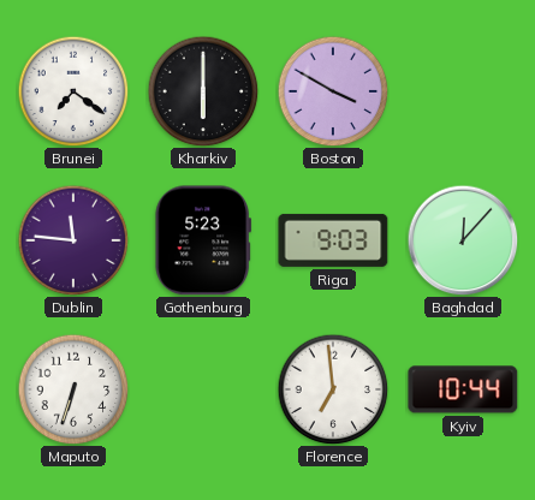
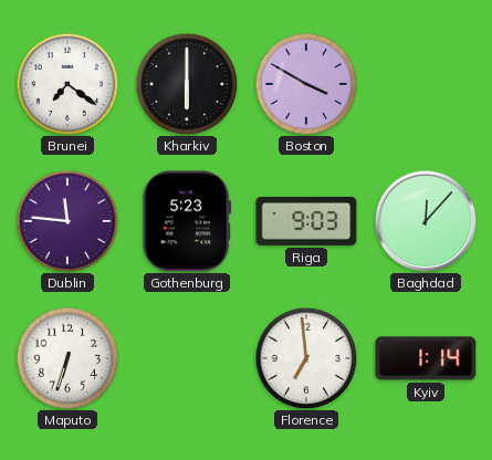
Kyiv: 10:44 -> 1:14
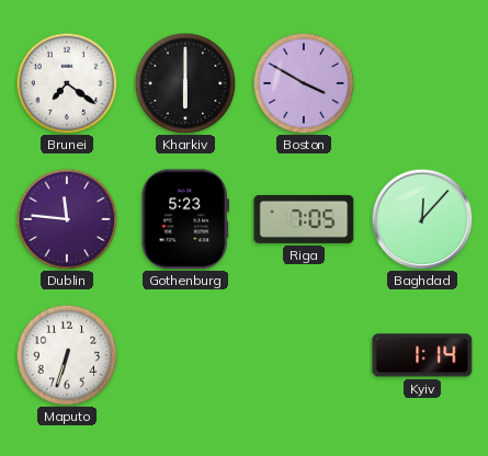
Riga: 9:03 -> 7:05
Florence: 6:59 -> none
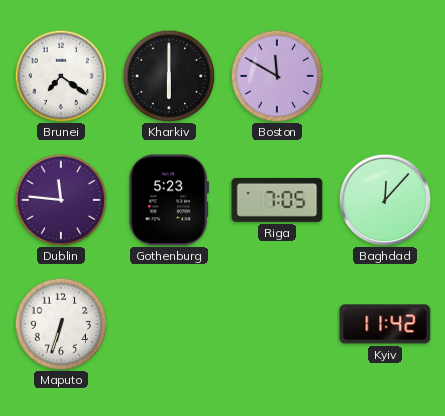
Boston: 3:50 -> 11:50
Kyiv: 1:14 -> 11:42
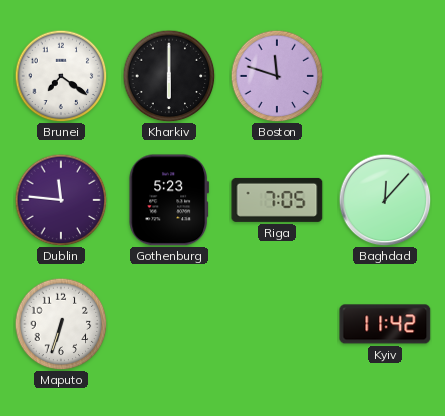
Boston: 11:50 -> 11:48
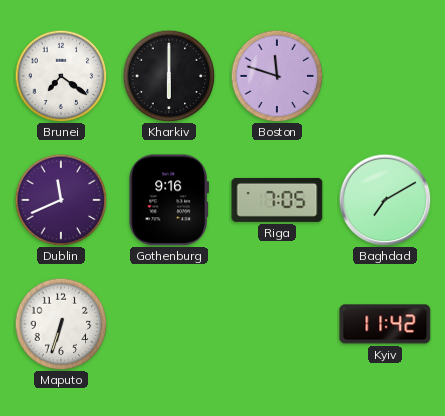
Dublin: 11:46 -> 11:41
Gothenburg: 5:23 -> 9:16
Baghdad: 12:07 -> 7:10
